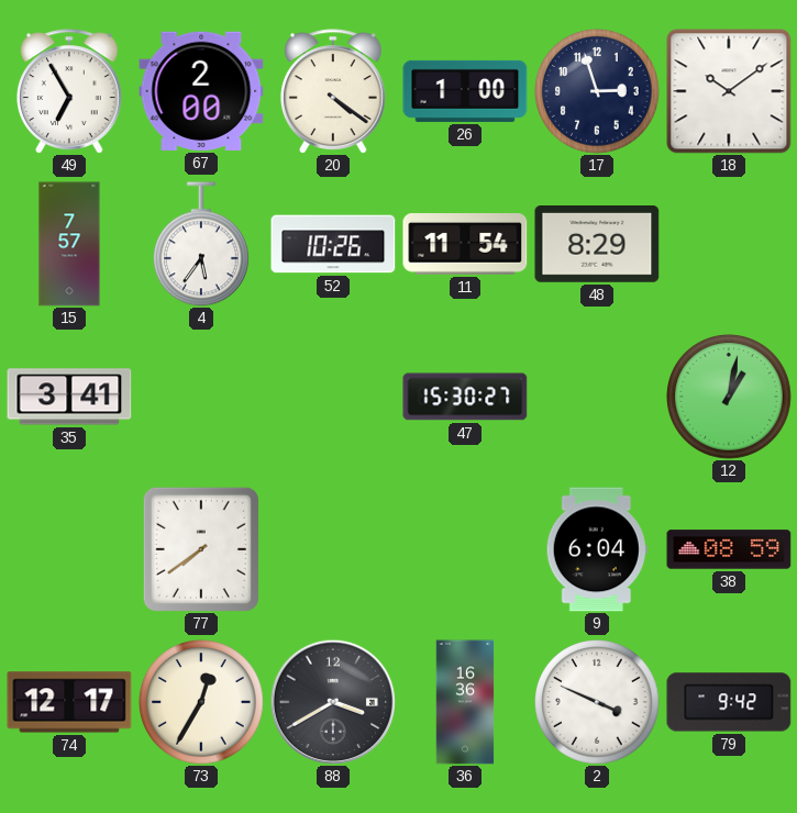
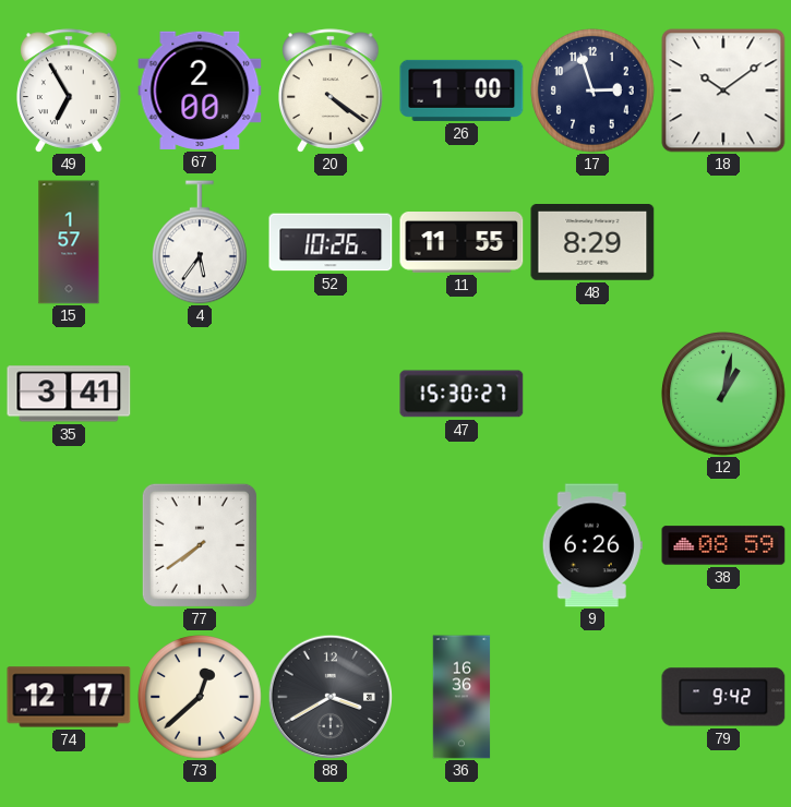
15: 7:57 -> 1:57
11: 11:54 -> 11:55
9: 6:04 -> 6:26
73: 12:35 -> 12:38
2: 3:49 -> none
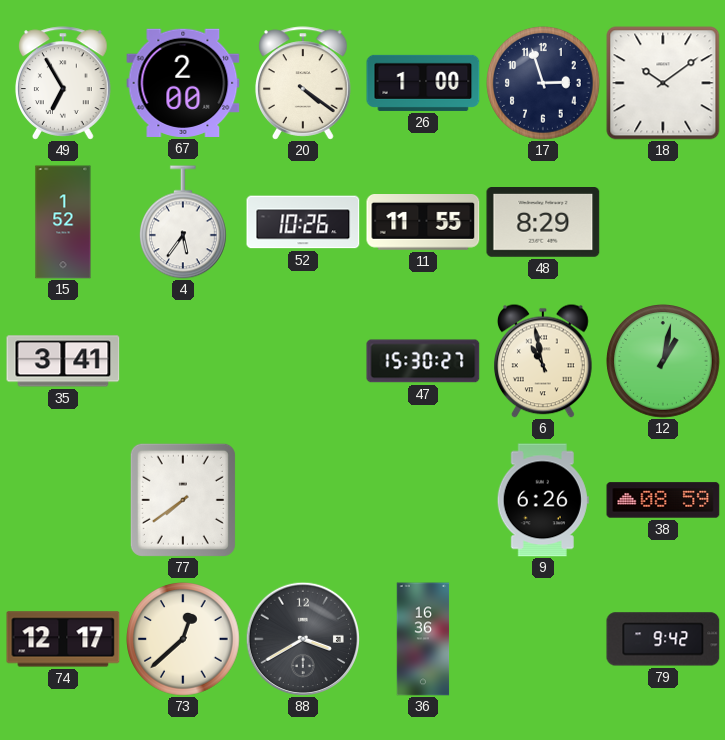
15: 1:57 -> 1:52
6: none -> 10:58
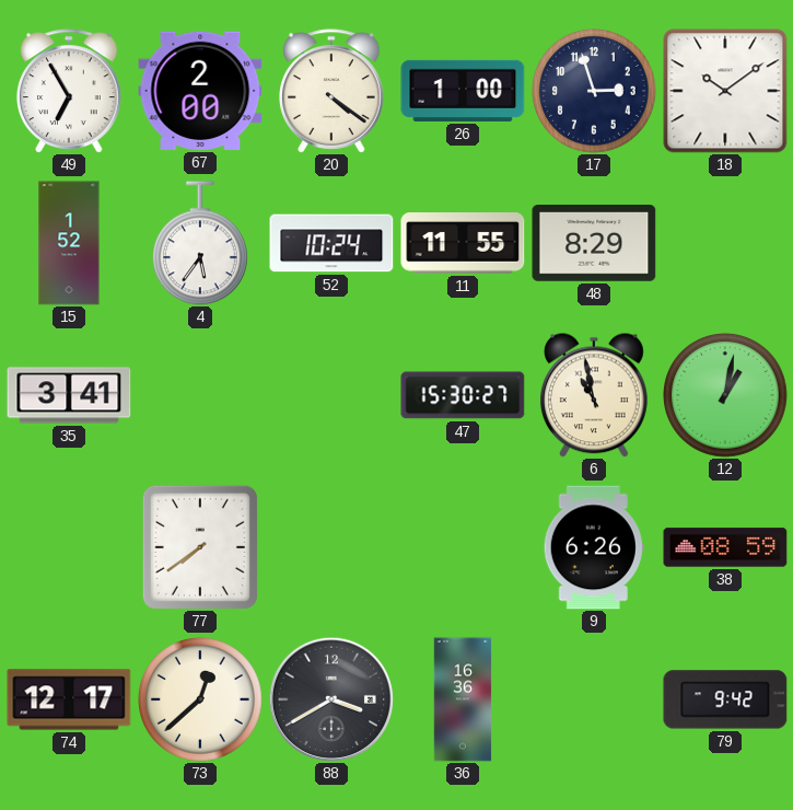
52: 10:26 -> 10:24
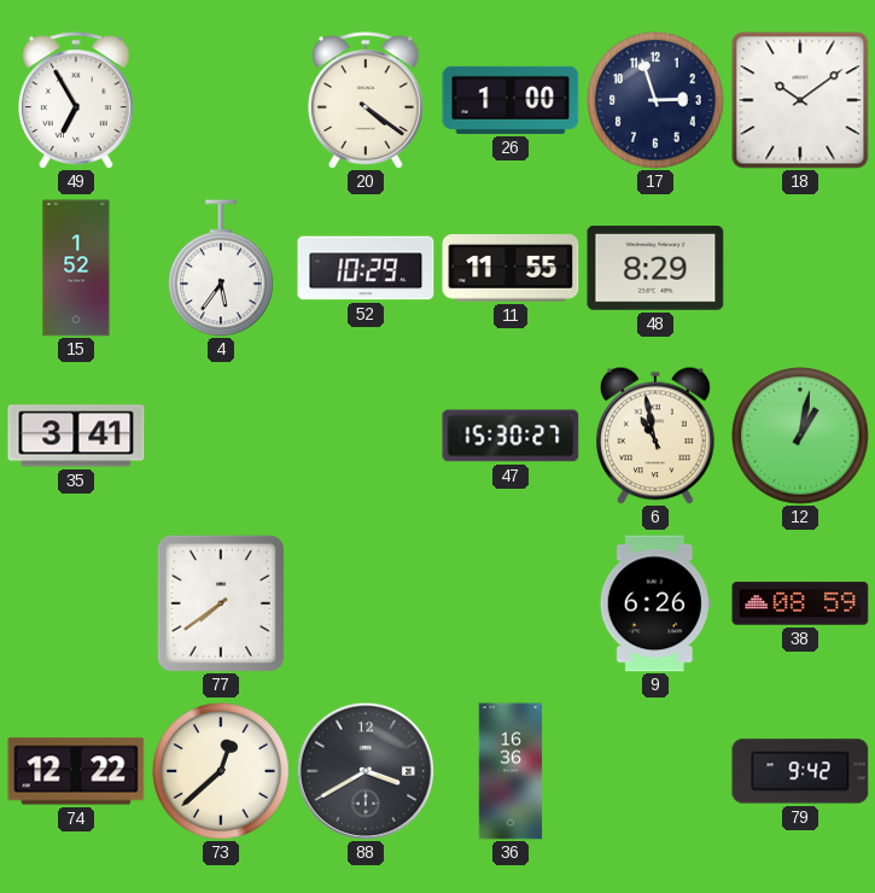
67: 2:00 -> none
52: 10:24 -> 10:29
74: 12:17 -> 12:22
